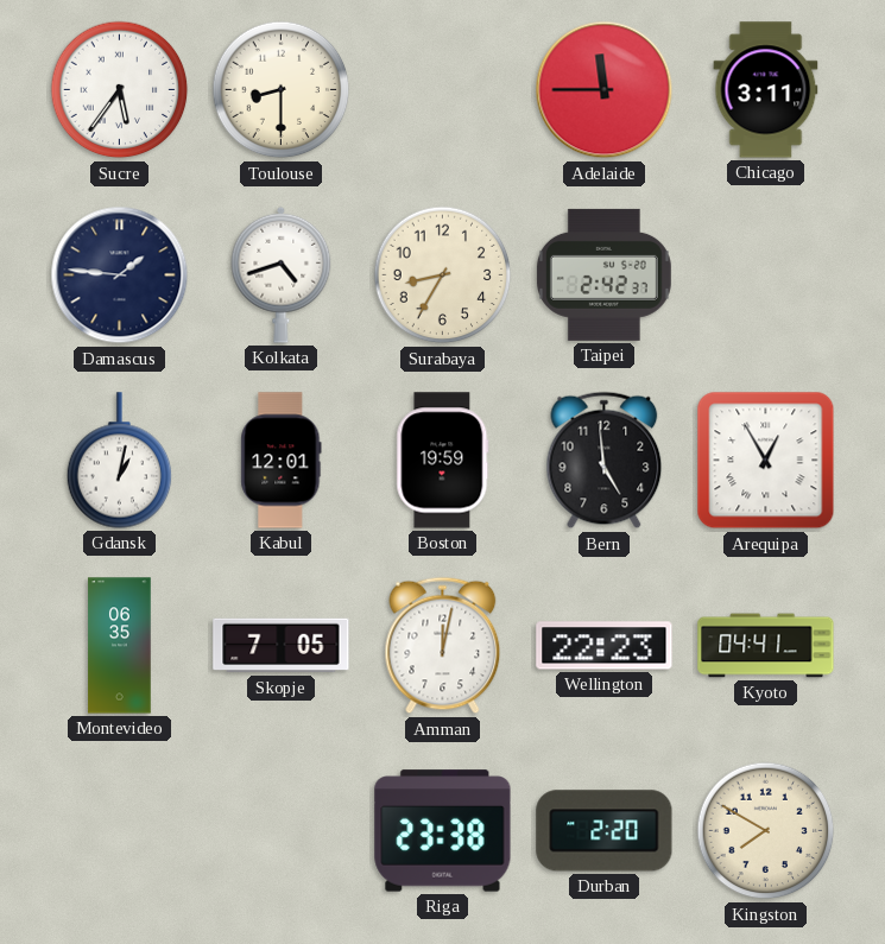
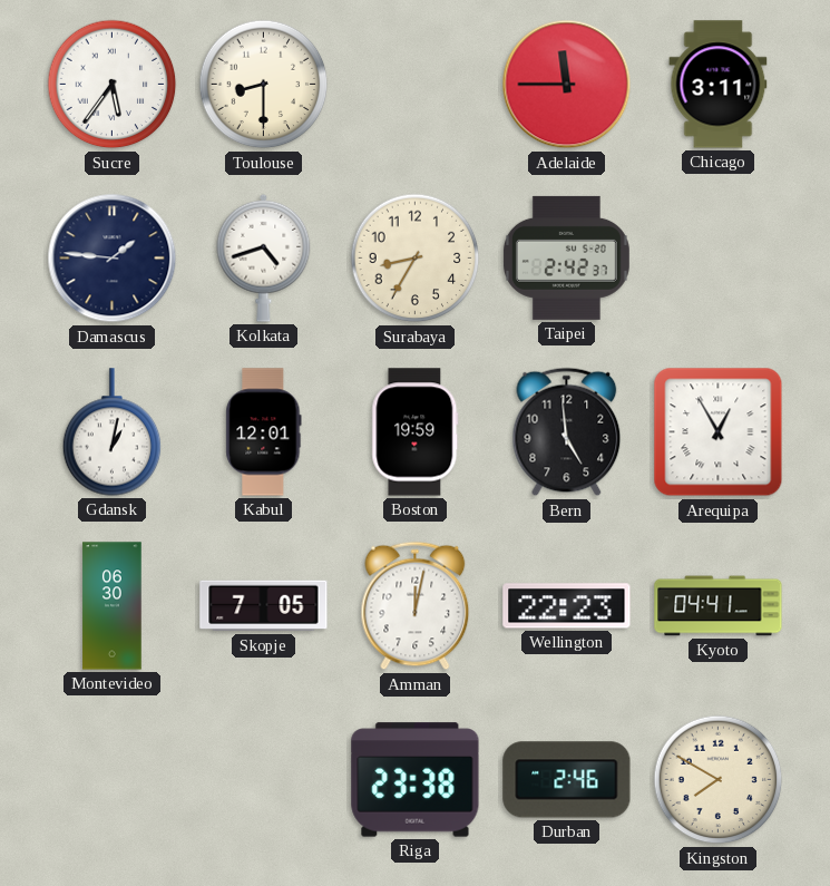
Montevideo: 06:35 -> 06:30
Durban: 2:20 -> 2:46
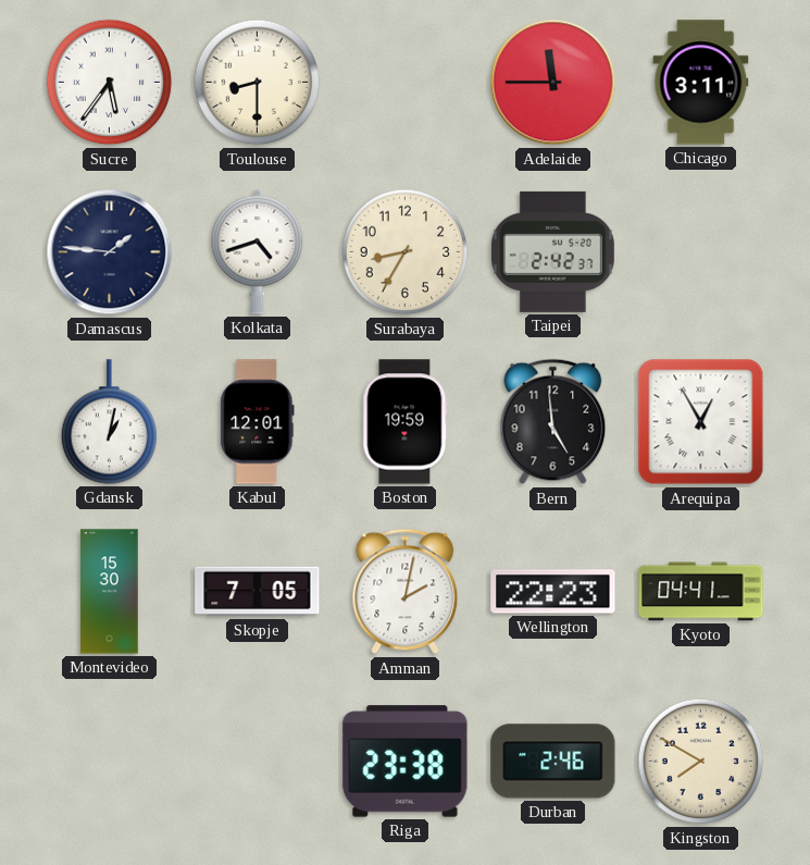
Montevideo: 06:30 -> 15:30
Amman: 12:02 -> 2:02
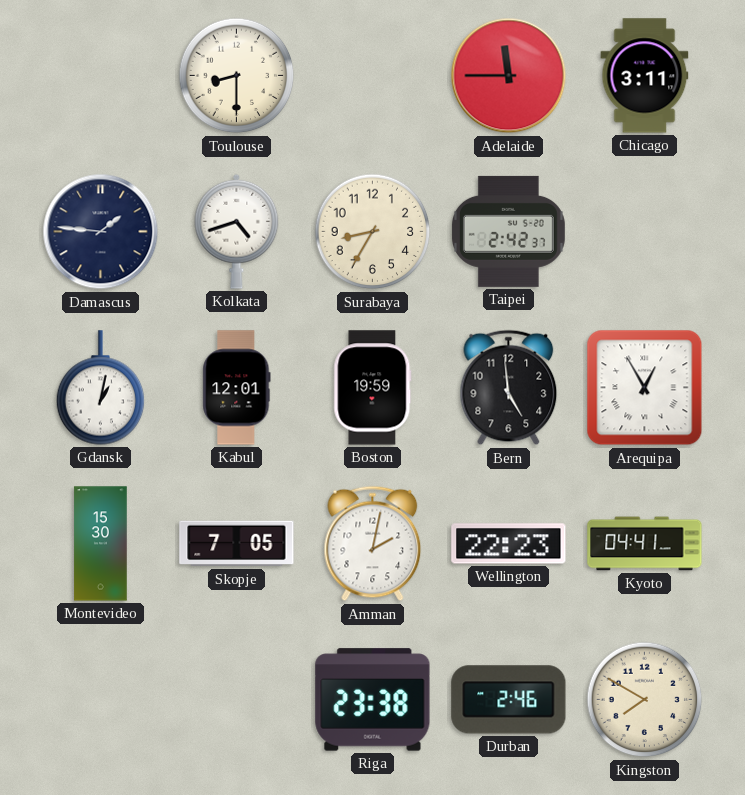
Sucre: 5:36 -> none
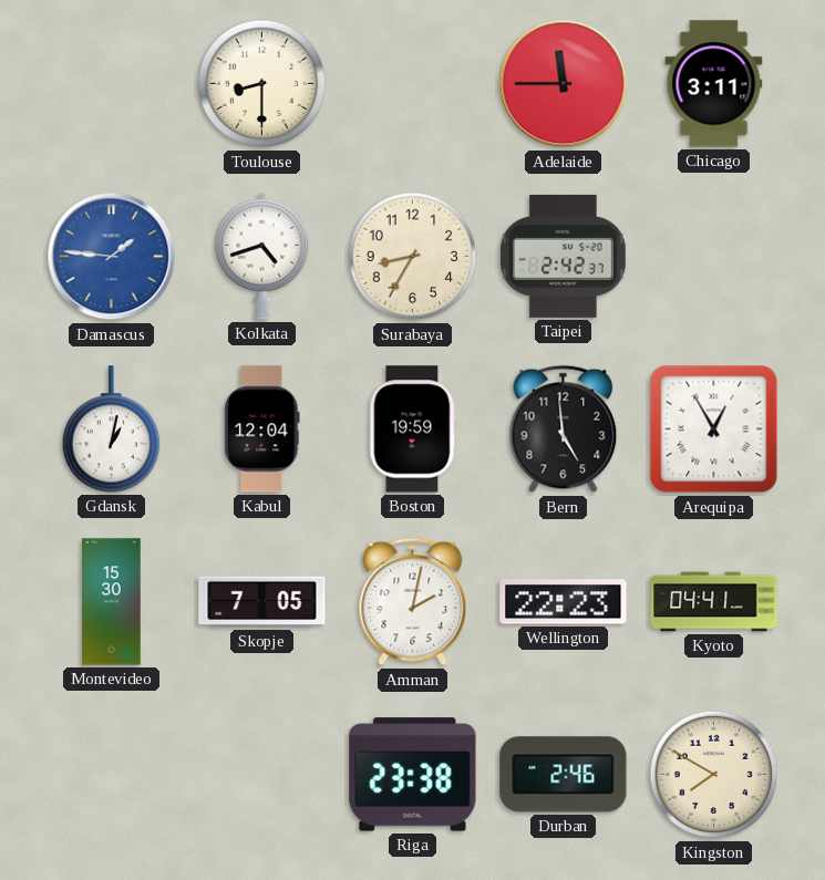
Damascus dial: navy -> blue
Kabul: 12:01 -> 12:04
